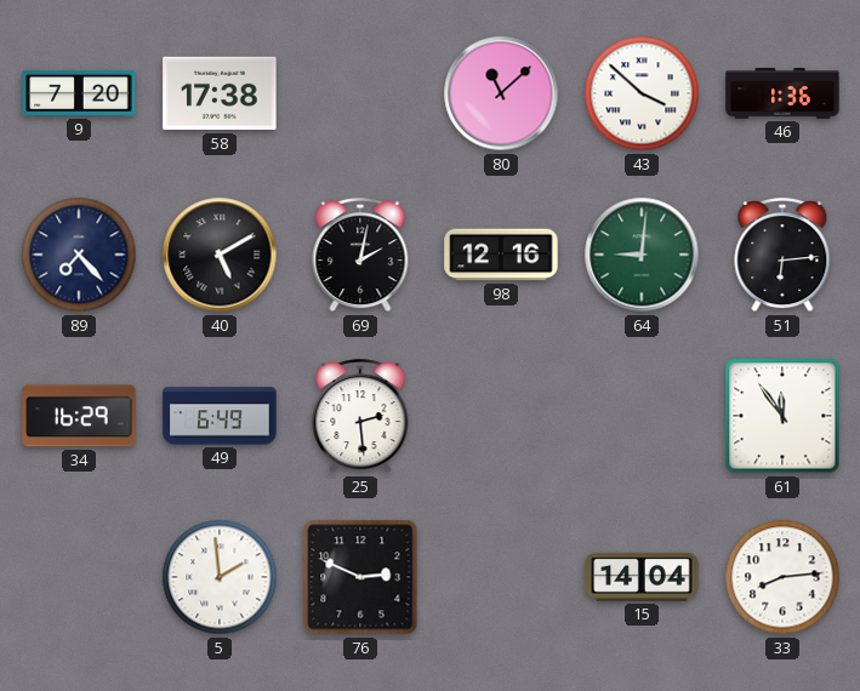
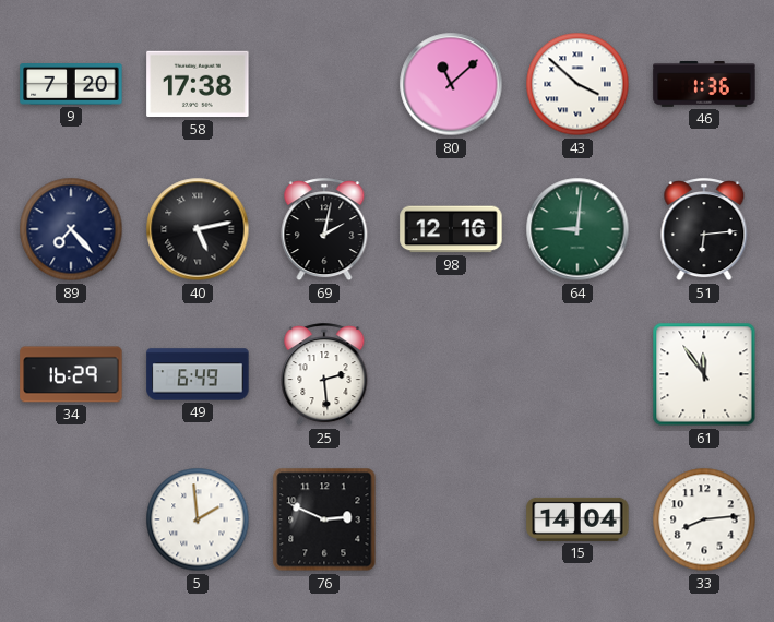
40: 5:10 -> 5:13
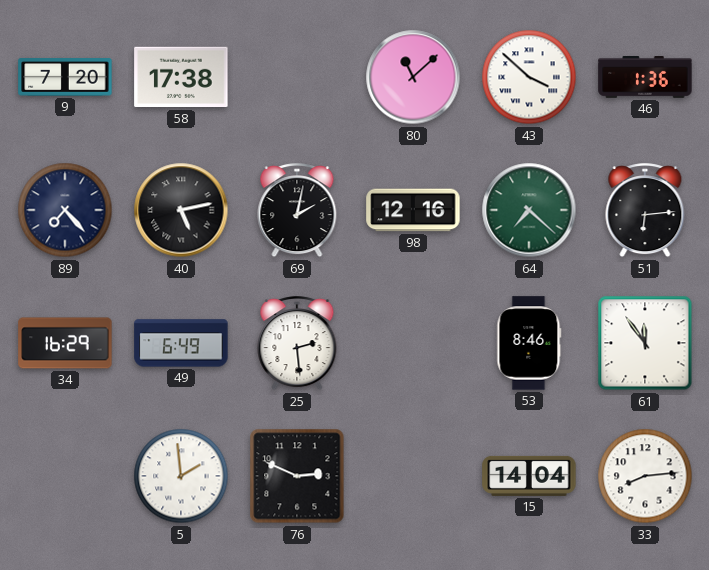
64: 9:01 -> 7:22
53: none -> 8:46
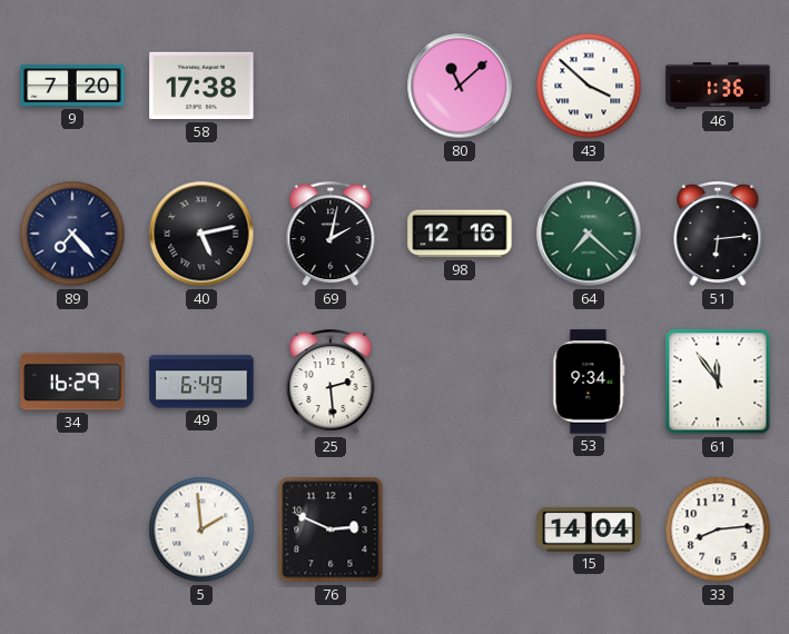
53: 8:46 -> 9:34
